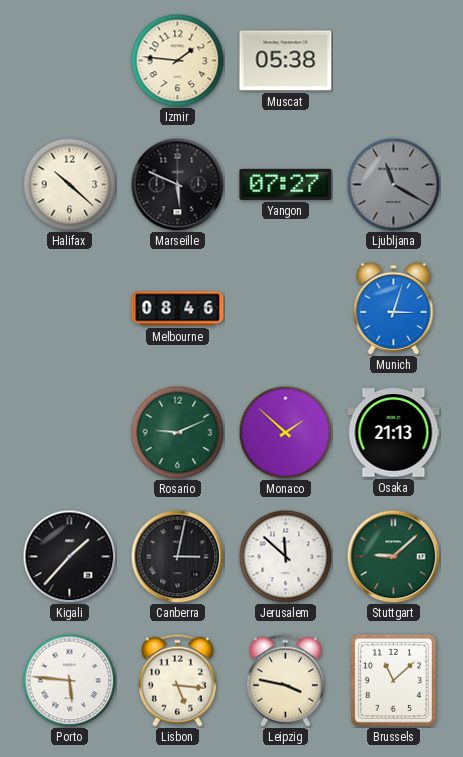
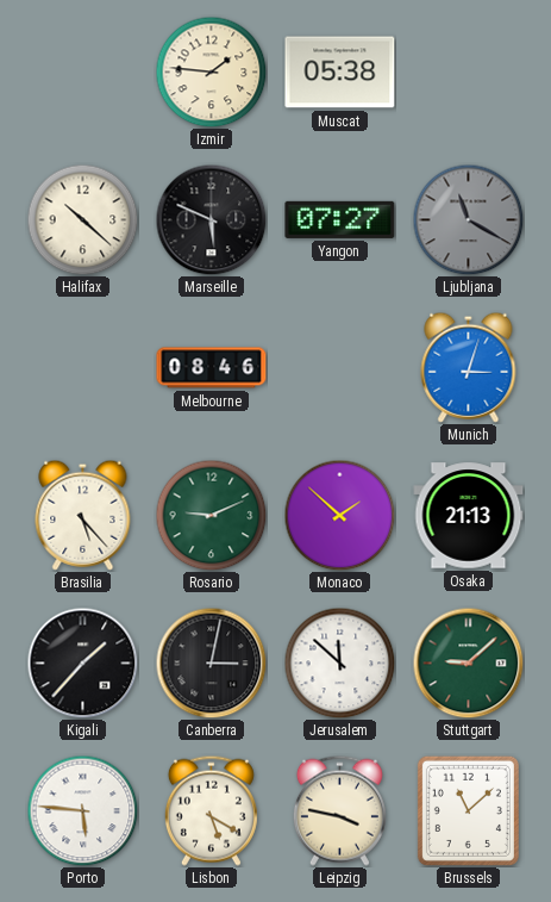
Brasilia: none -> 5:23
Lisbon: 5:16 -> 5:20
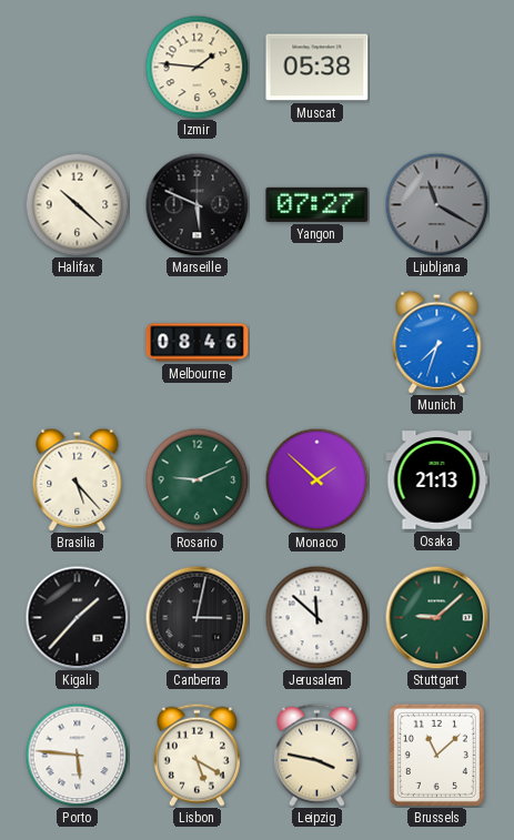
Munich: 3:03 -> 7:33
